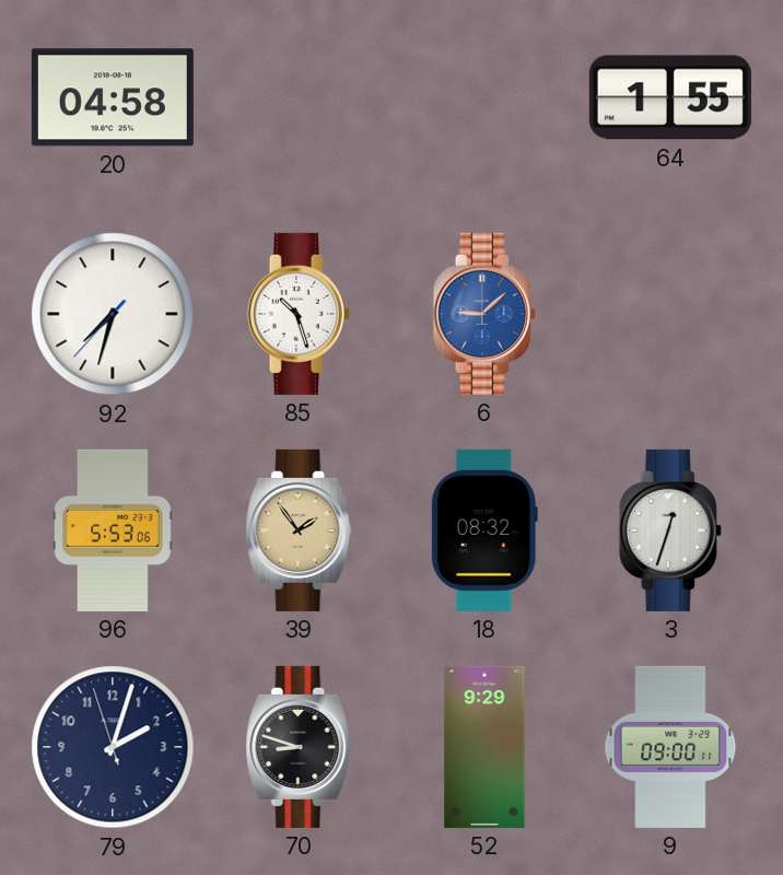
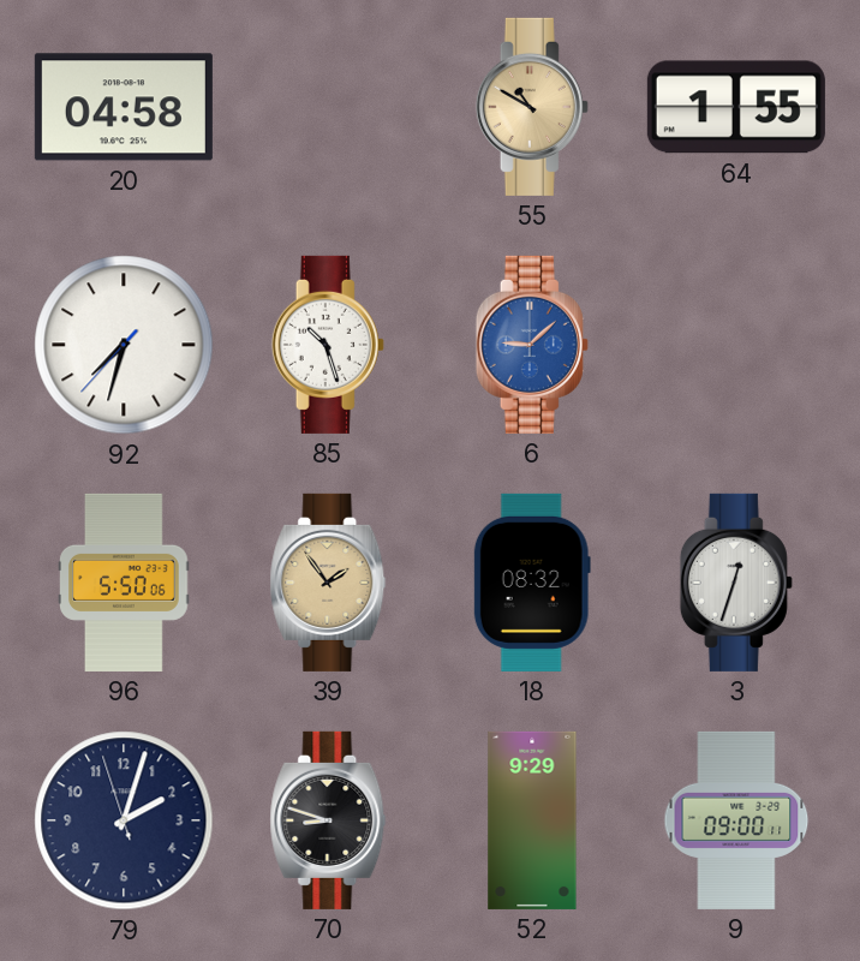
55: none -> 10:50
96: 5:53 -> 5:50
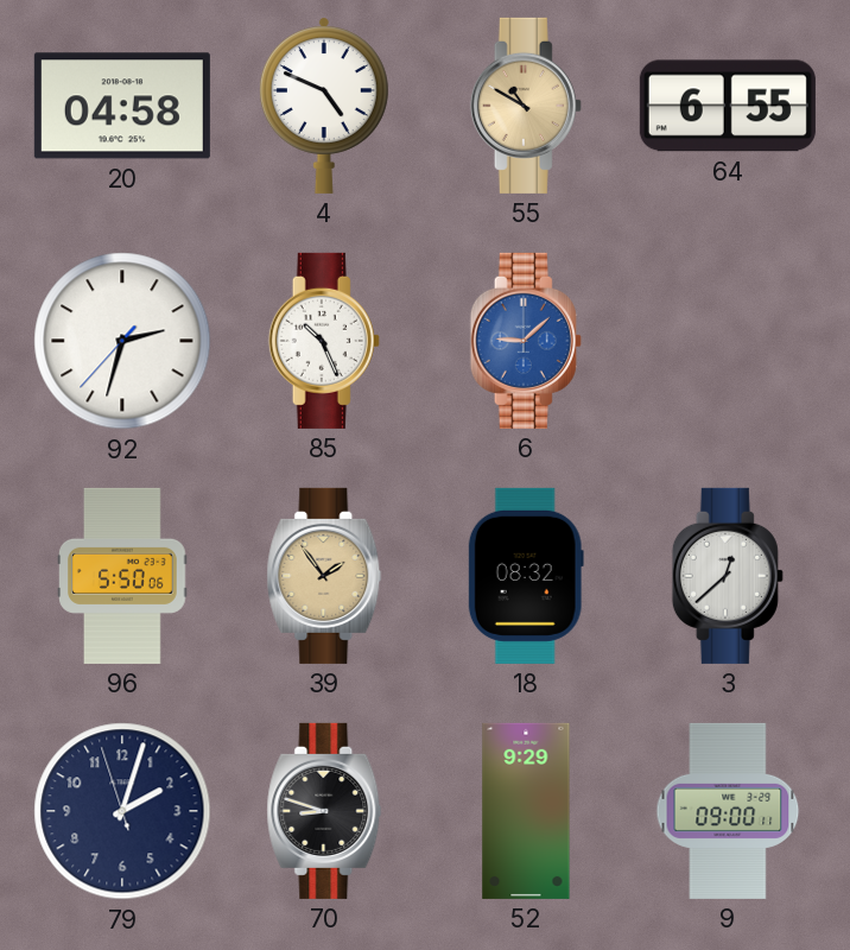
4: none -> 4:49
64: 1:55 -> 6:55
92: 7:32 -> 2:32
85: 10:27 -> 10:26
3: 12:33 -> 12:38
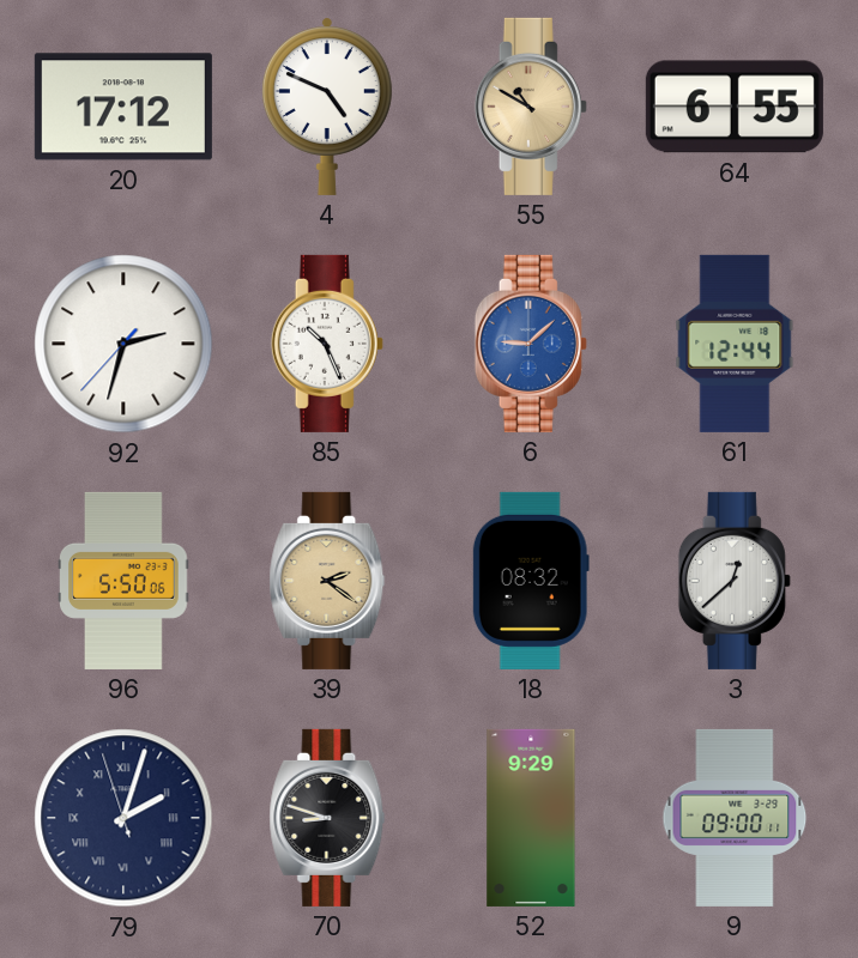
20: 04:58 -> 17:12
61: none -> 12:44
39: 1:54 -> 2:21
79 numerals: Arabic -> Roman
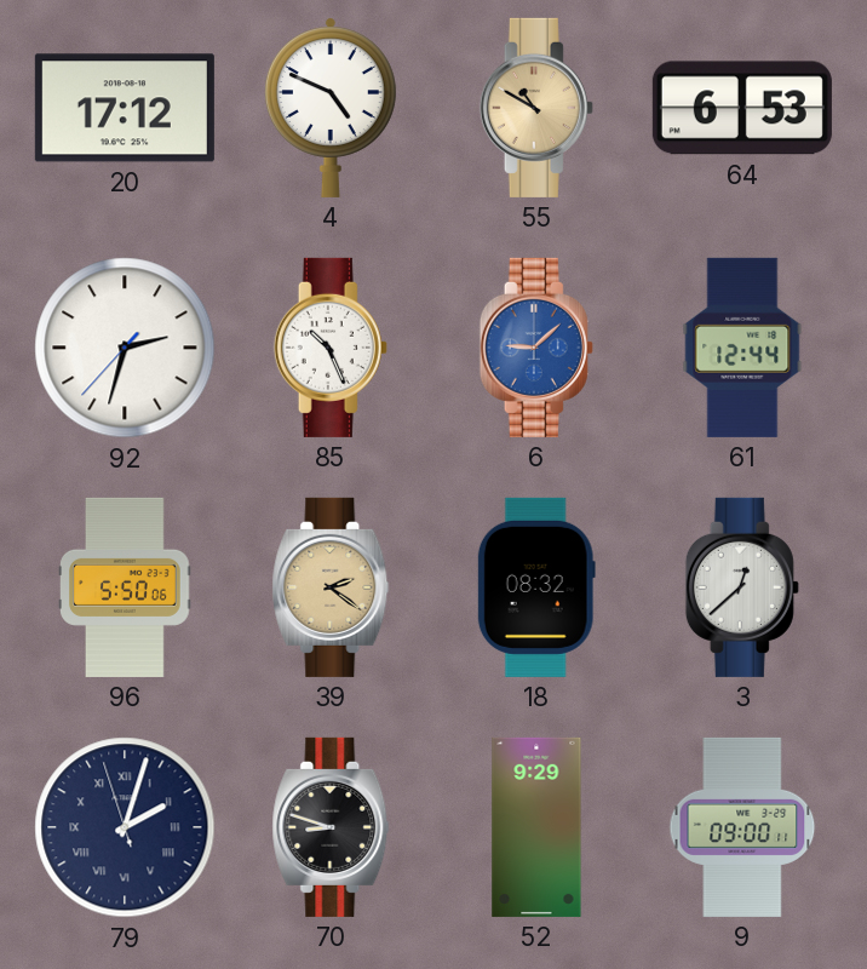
64: 6:55 -> 6:53
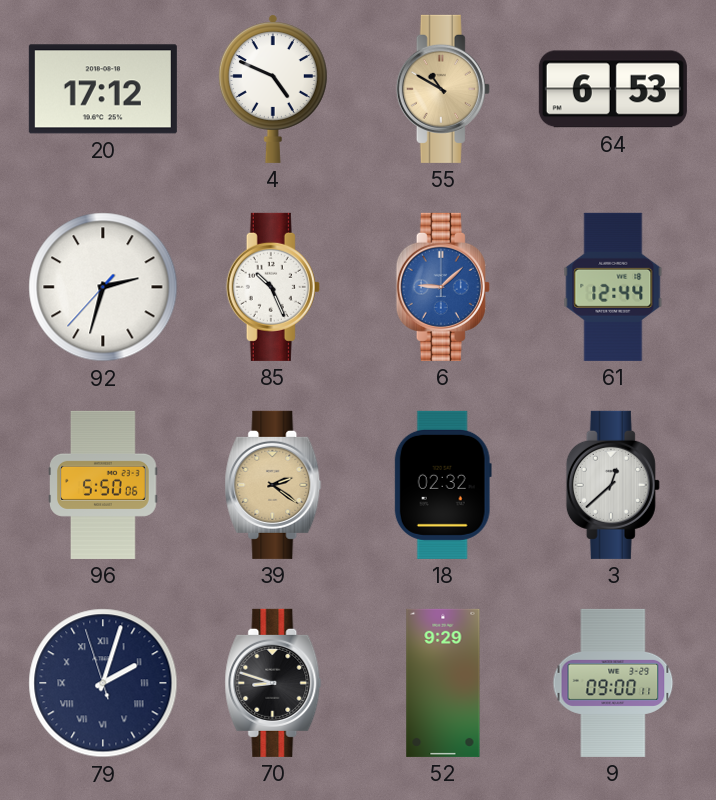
18: 08:32 -> 02:32
